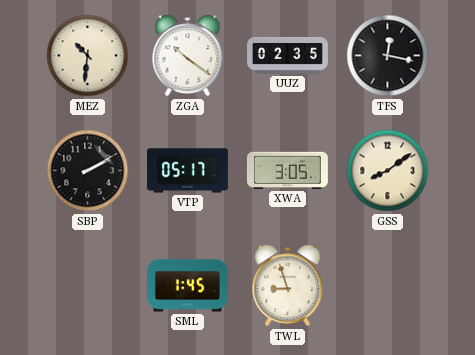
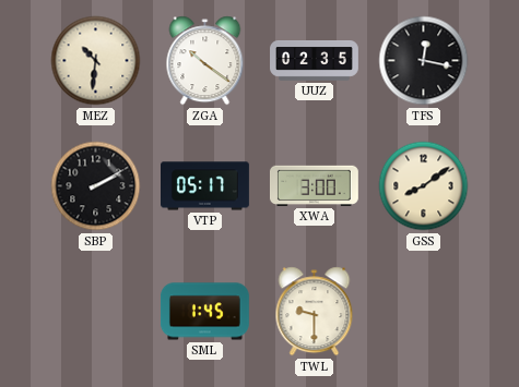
XWA: 3:05 -> 3:00
TWL: 8:57 -> 9:30
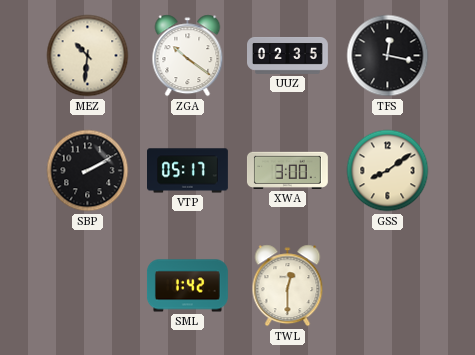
SML: 1:45 -> 1:42
TWL: 9:30 -> 12:30
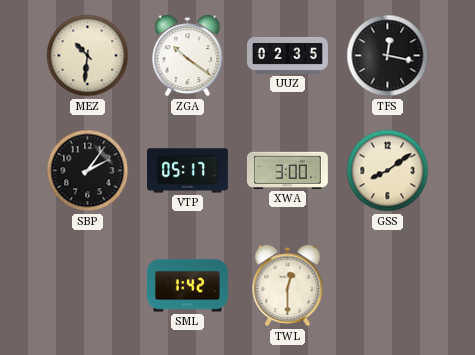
SBP: 2:10 -> 2:06
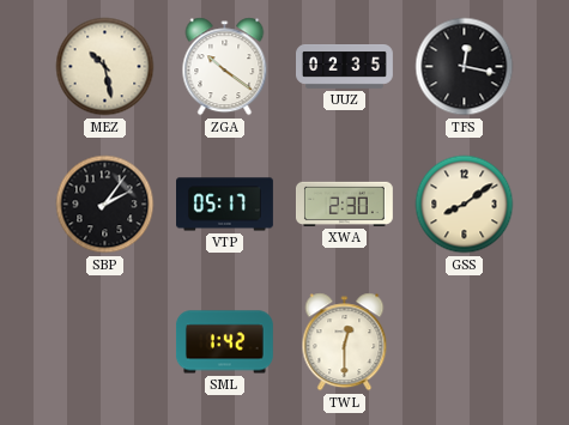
MEZ: 10:31 -> 10:28
XWA: 3:00 -> 2:30
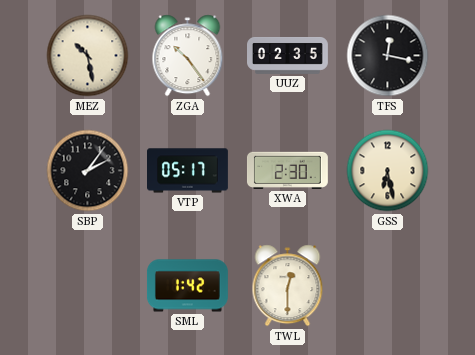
ZGA: 10:21 -> 10:24
GSS: 8:09 -> 6:28
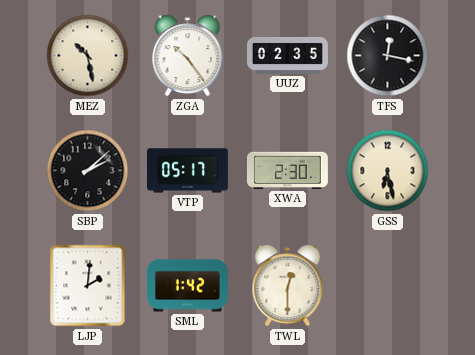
SBP: 2:06 -> 2:08
LJP: none -> 2:01
